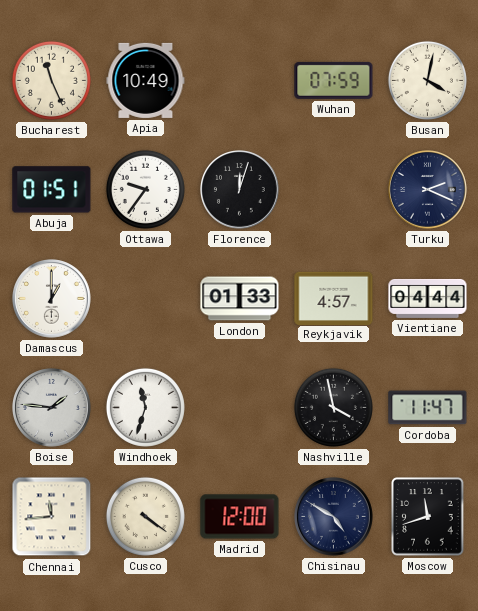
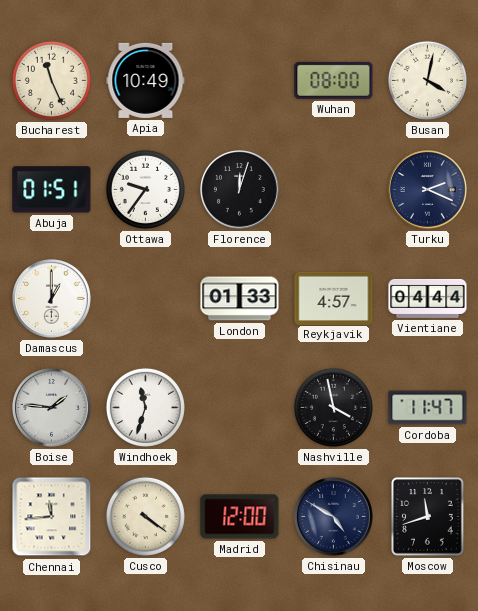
Wuhan: 07:59 -> 08:00
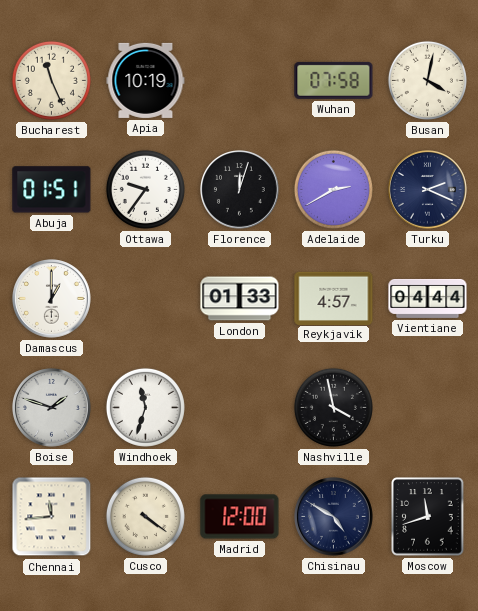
Apia: 10:49 -> 10:19
Wuhan: 08:00 -> 07:58
Adelaide: none -> 2:40
Boise: 1:46 -> 1:48
Cordoba: 11:47 -> none
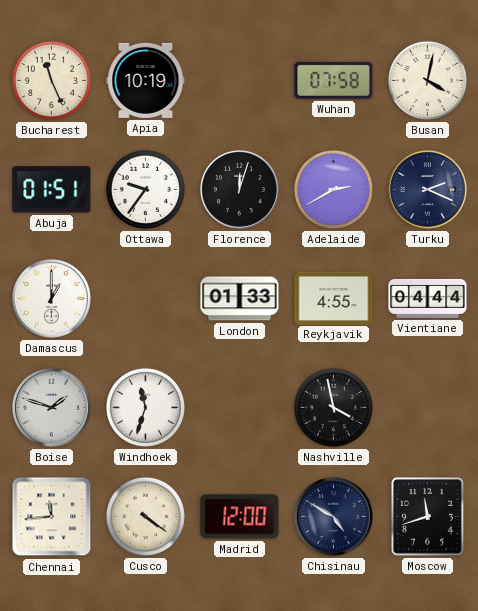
Reykjavik: 4:57 -> 4:55
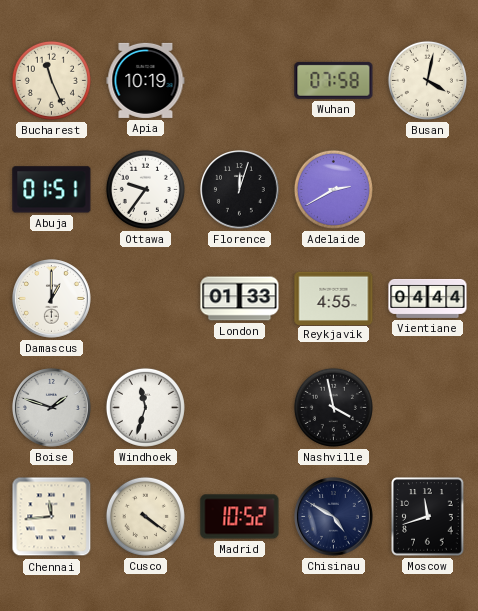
Turku: 2:19 -> none
Madrid: 12:00 -> 10:52
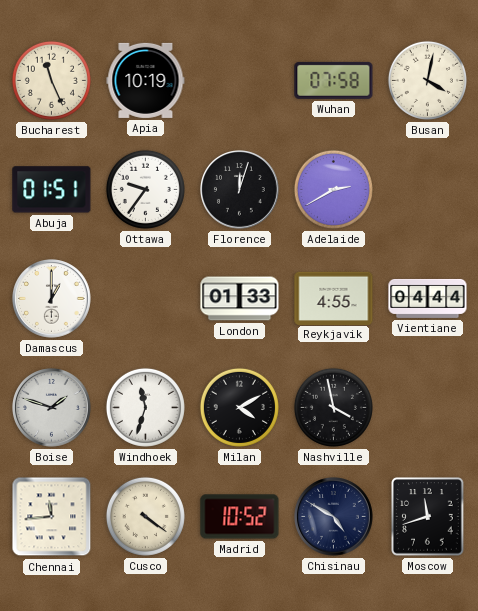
Milan: none -> 4:10
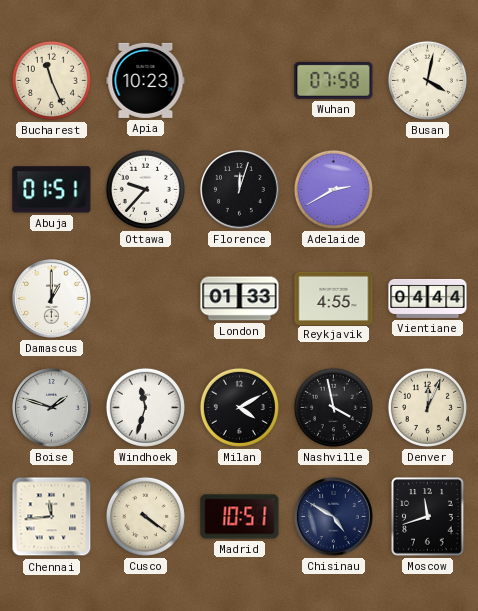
Apia: 10:19 -> 10:23
Ottawa: 9:36 -> 9:37
Denver: none -> 12:04
Madrid: 10:52 -> 10:51
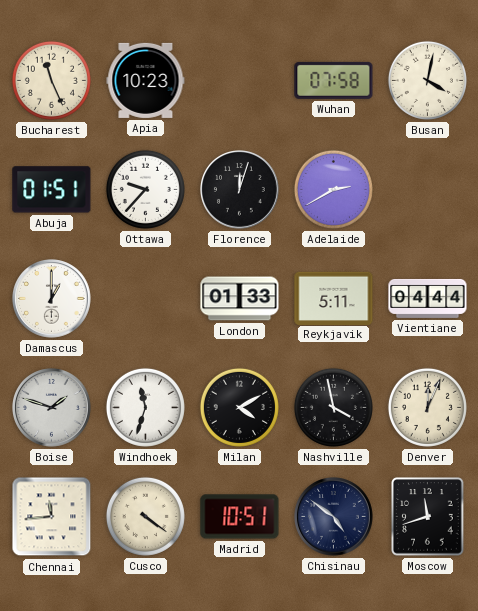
Reykjavik: 4:55 -> 5:11
Chisinau: 4:50 -> 4:51
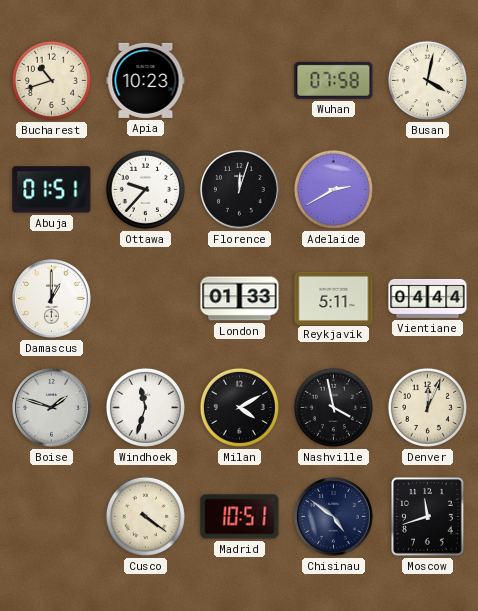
Bucharest: 11:26 -> 10:42
Chennai: 11:44 -> none
